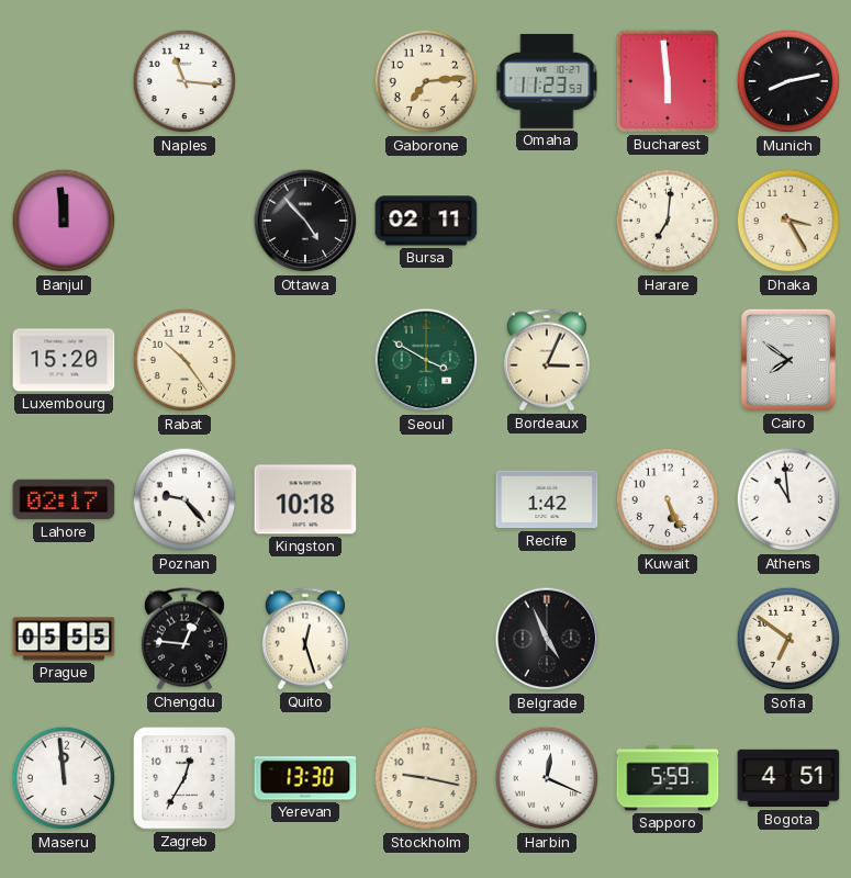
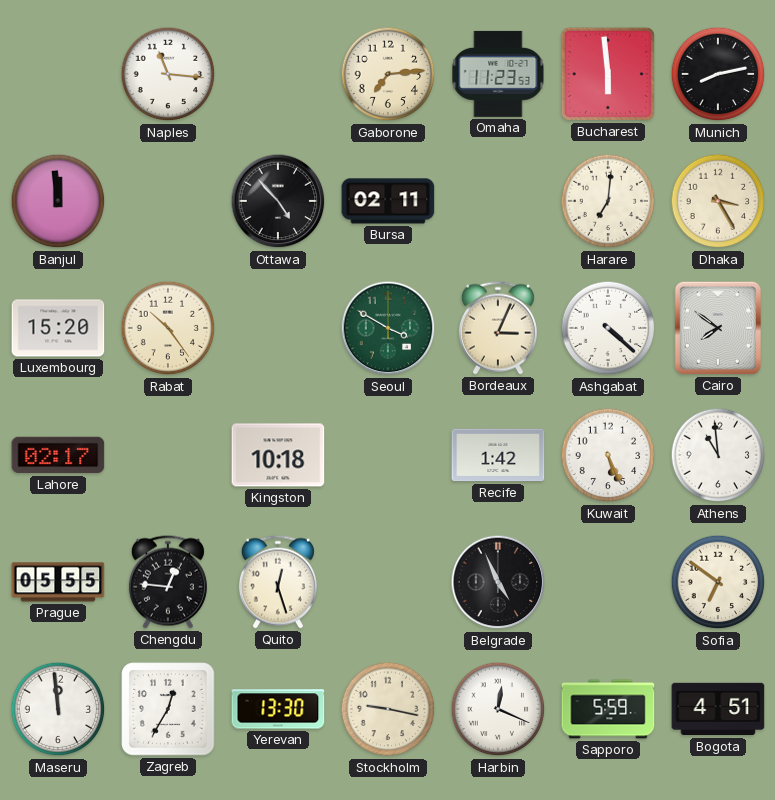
Ashgabat: none -> 4:22
Poznan: 9:23 -> none
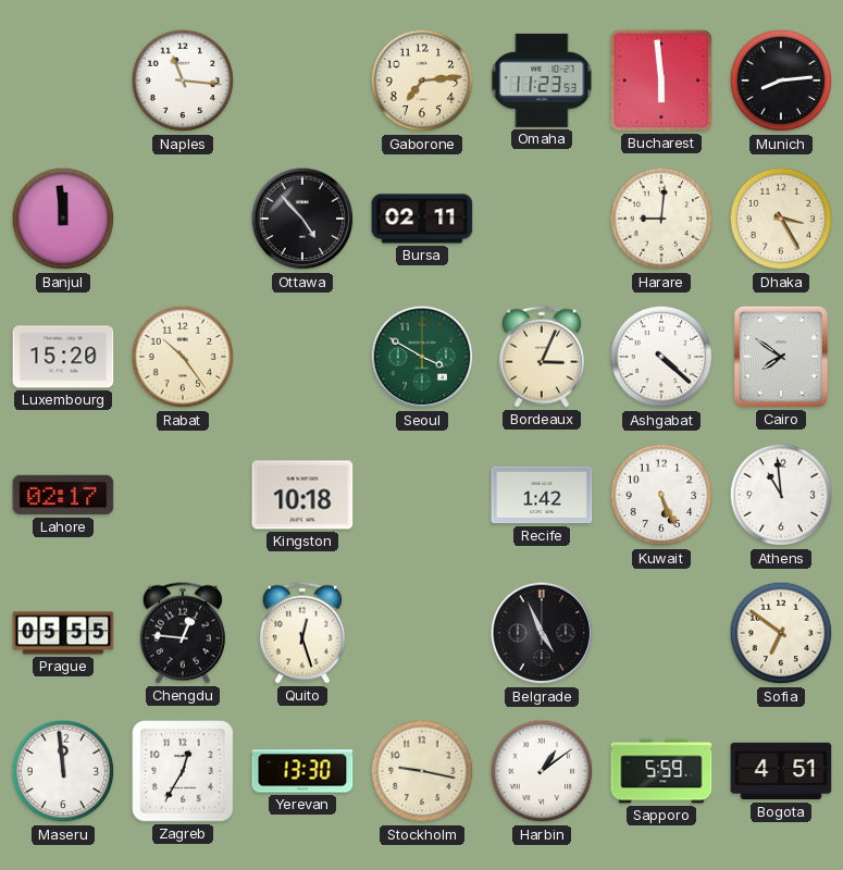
Munich: 8:13 -> 8:14
Harare: 7:01 -> 9:01
Harbin: 12:19 -> 1:09
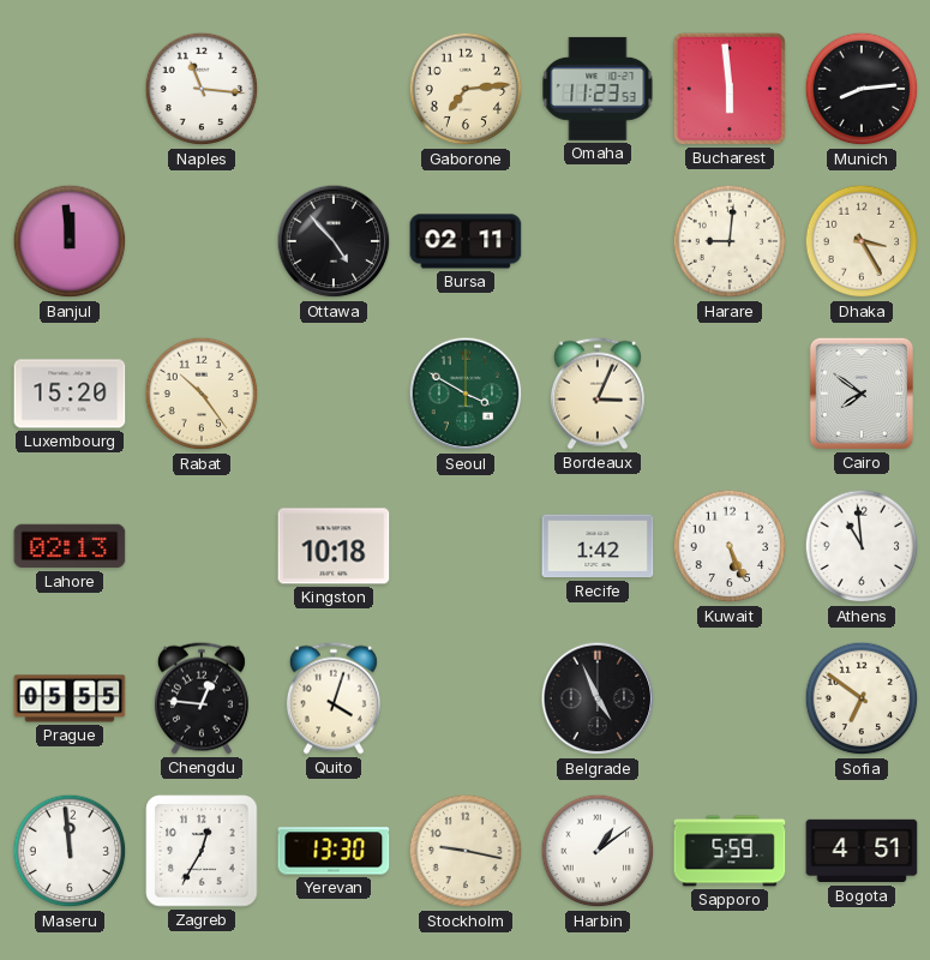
Ashgabat: 4:22 -> none
Lahore: 02:17 -> 02:13
Quito: 12:27 -> 4:03
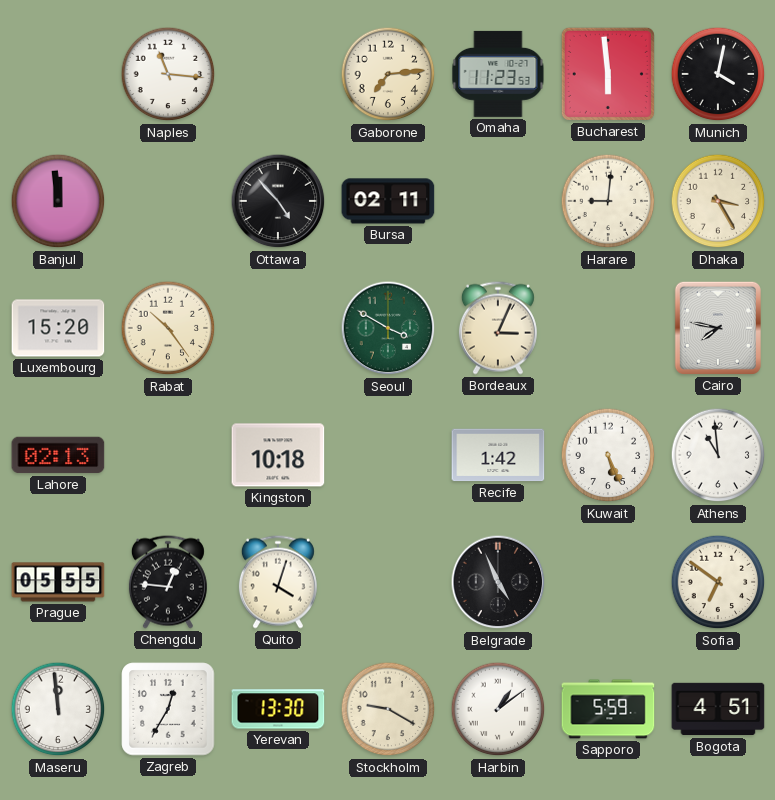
Munich: 8:14 -> 4:02
Cairo: 7:51 -> 7:47
Stockholm: 9:17 -> 9:20
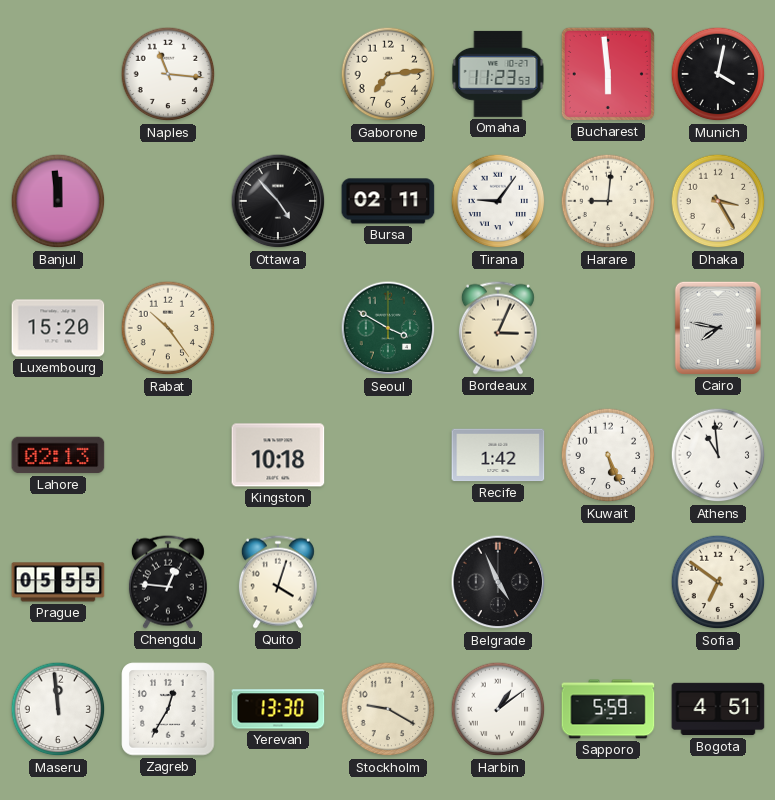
Tirana: none -> 9:06
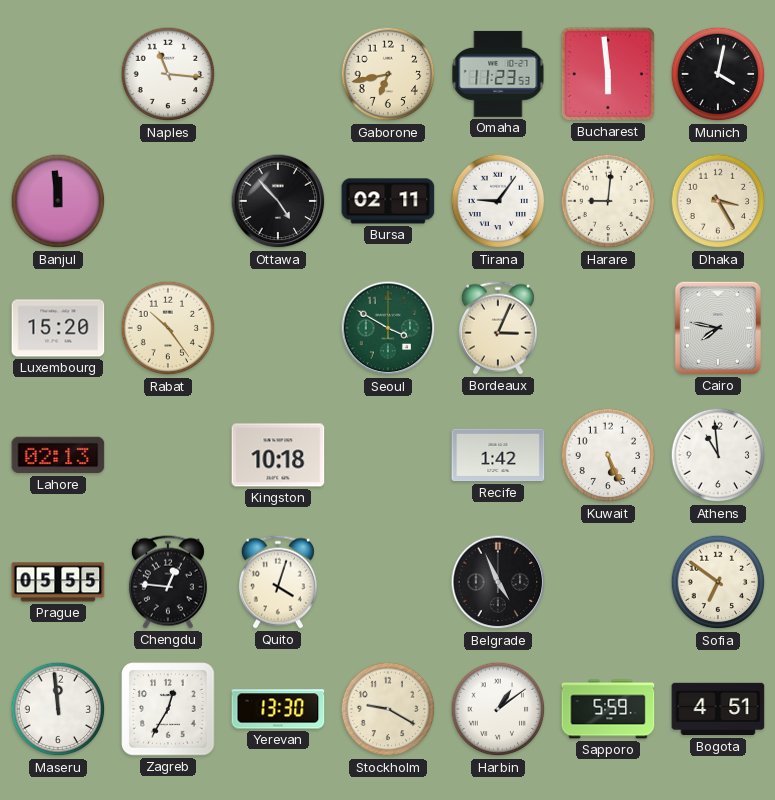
Gaborone: 7:14 -> 6:43
